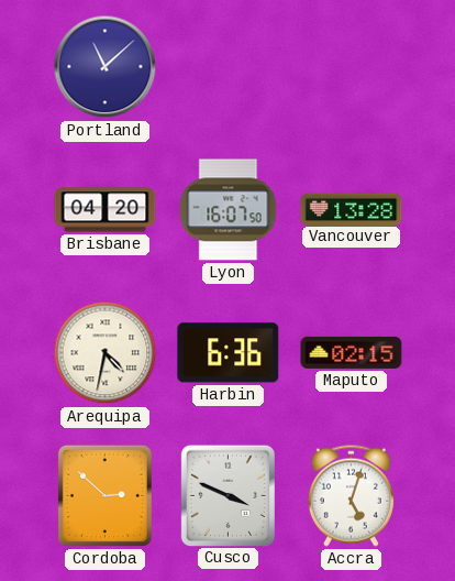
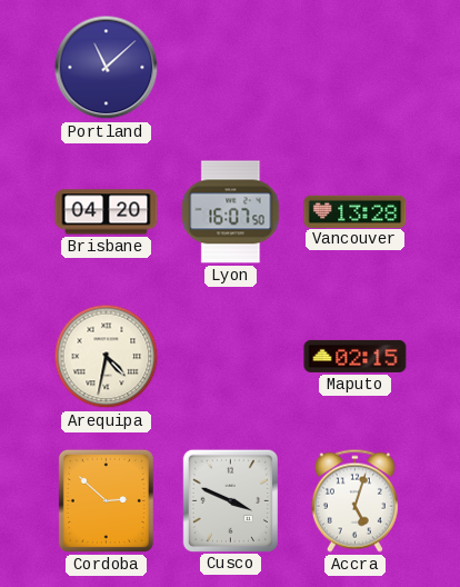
Harbin: 6:36 -> none
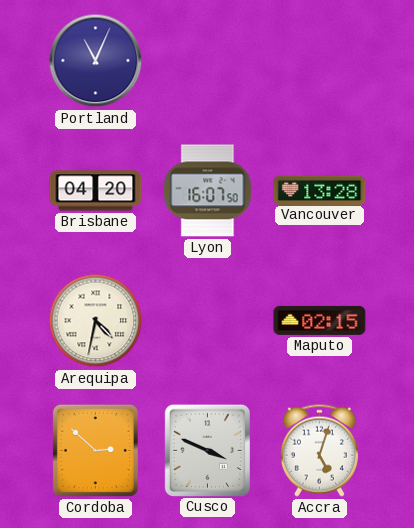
Portland: 11:08 -> 11:04
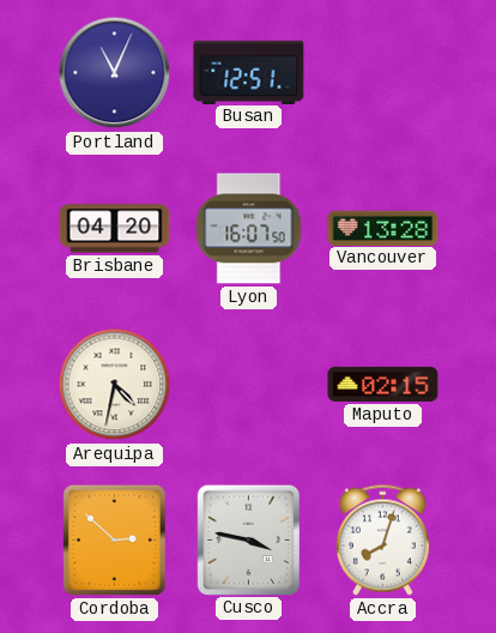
Busan: none -> 12:51
Cusco: 3:49 -> 3:47
Accra: 5:03 -> 8:03
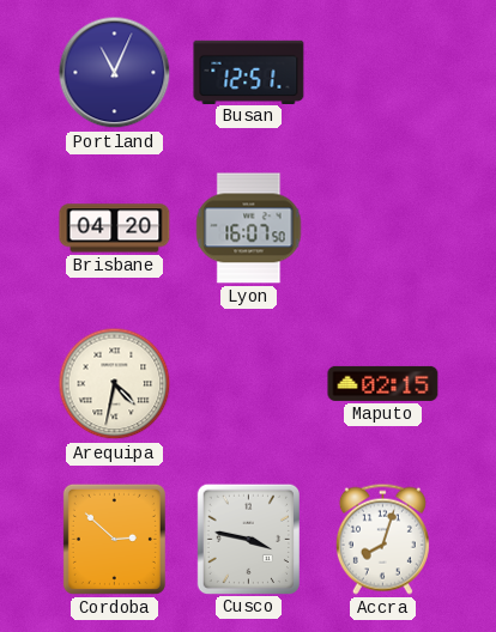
Vancouver: 13:28 -> none
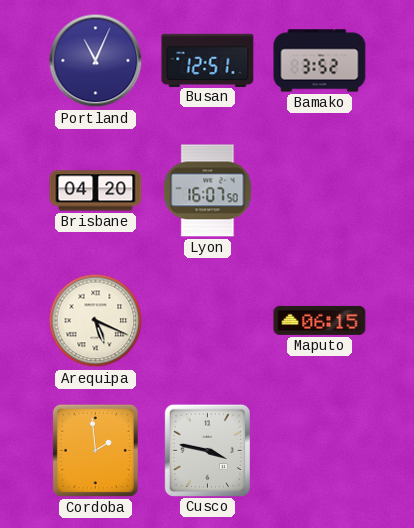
Bamako: none -> 3:52
Arequipa: 4:32 -> 5:19
Maputo: 02:15 -> 06:15
Cordoba: 2:52 -> 1:59
Accra: 8:03 -> none
